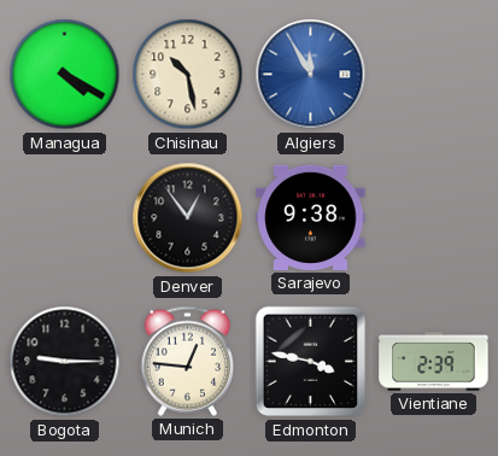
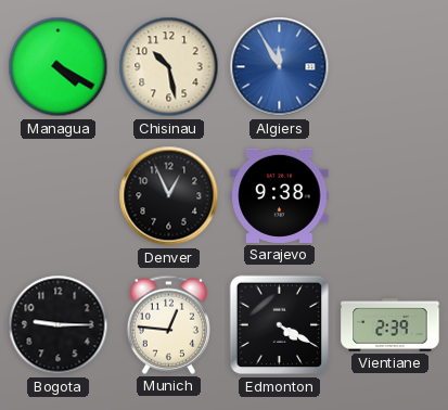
Denver: 12:54 -> 12:56
Edmonton: 3:47 -> 4:20
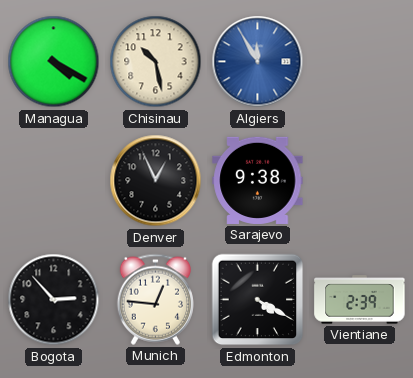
Bogota: 9:15 -> 2:53
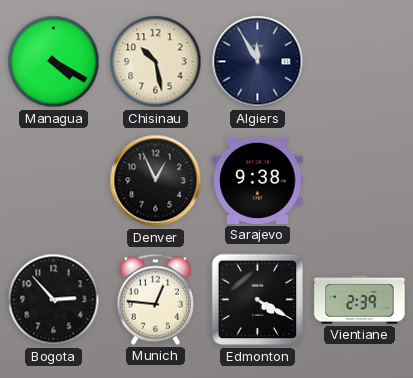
Algiers dial: blue -> navy
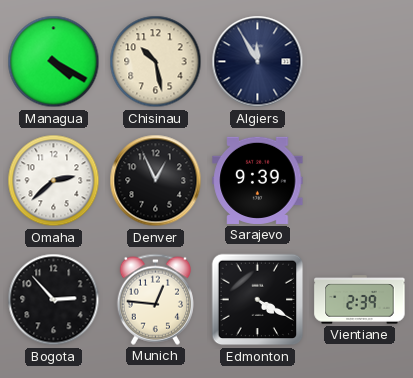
Omaha: none -> 2:38
Sarajevo: 9:38 -> 9:39
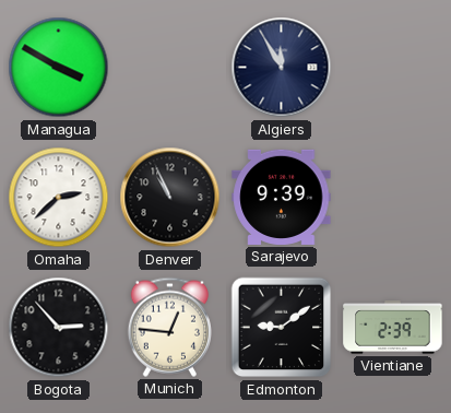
Managua: 4:20 -> 3:50
Chisinau: 10:28 -> none
Denver: 12:56 -> 10:56
Edmonton: 4:20 -> 9:09
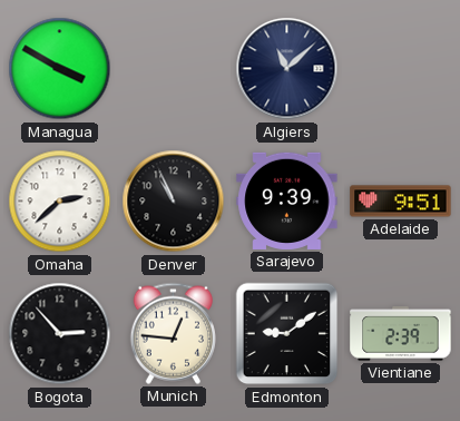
Algiers: 11:55 -> 11:08
Adelaide: none -> 9:51
